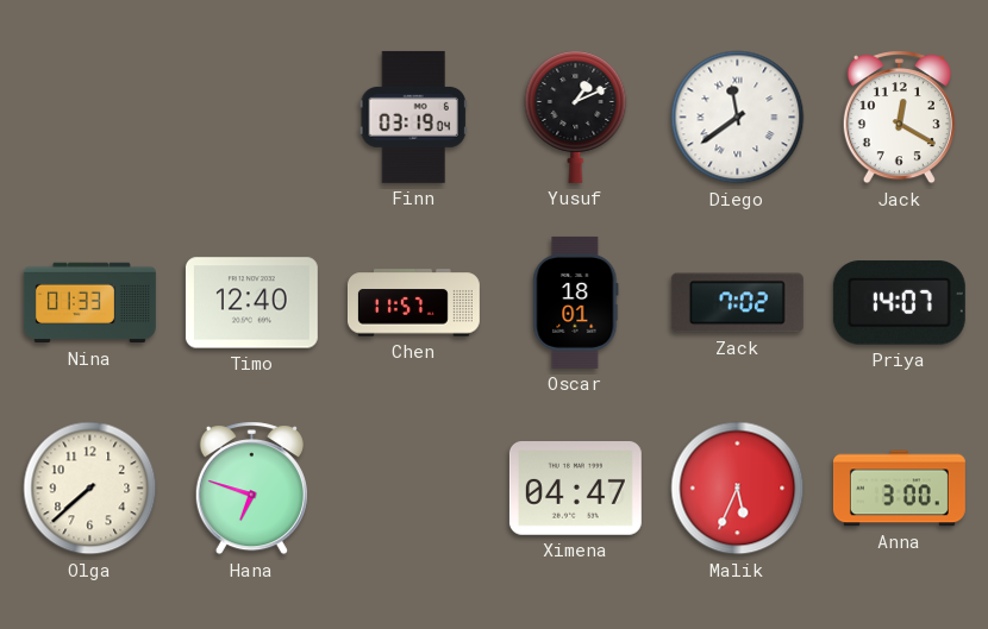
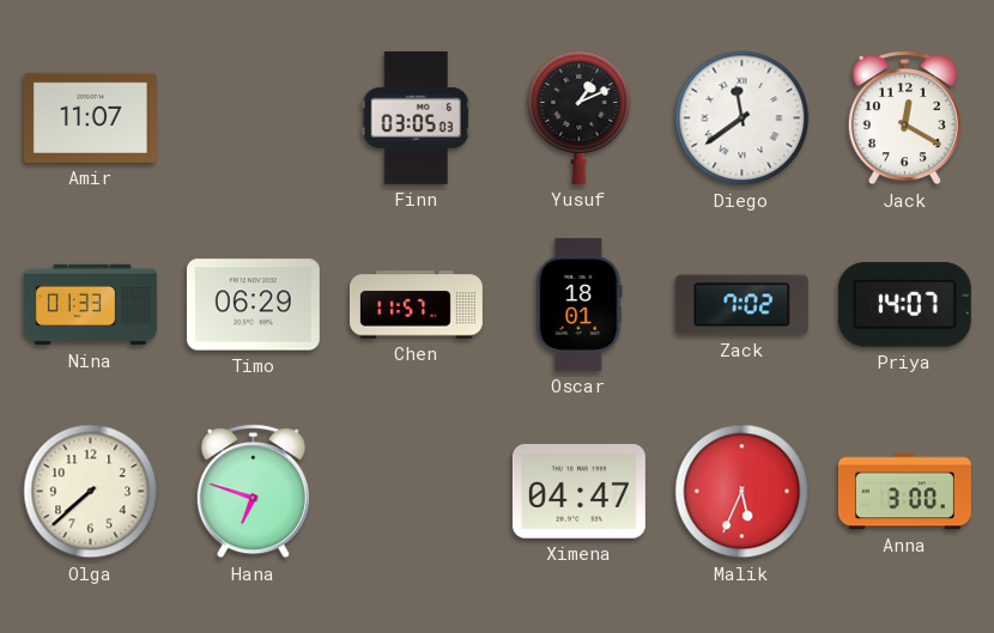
Amir: none -> 11:07
Finn: 03:19 -> 03:05
Timo: 12:40 -> 06:29
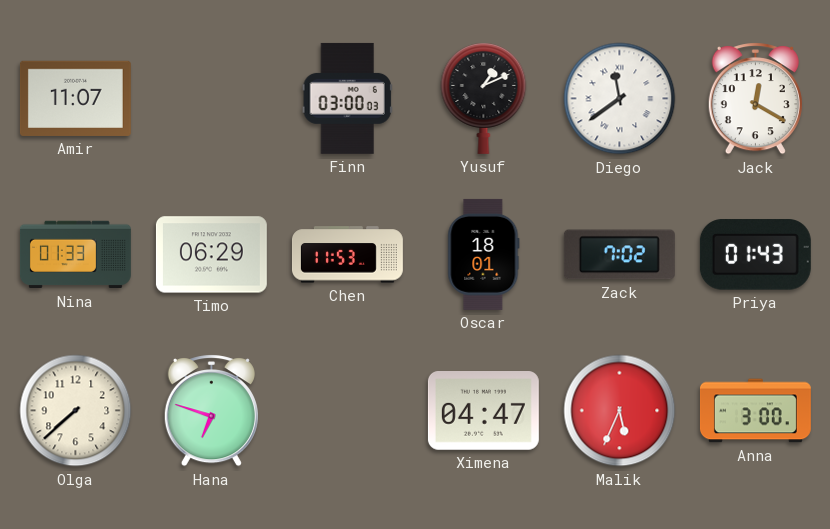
Finn: 03:05 -> 03:00
Chen: 11:57 -> 11:53
Priya: 14:07 -> 01:43
